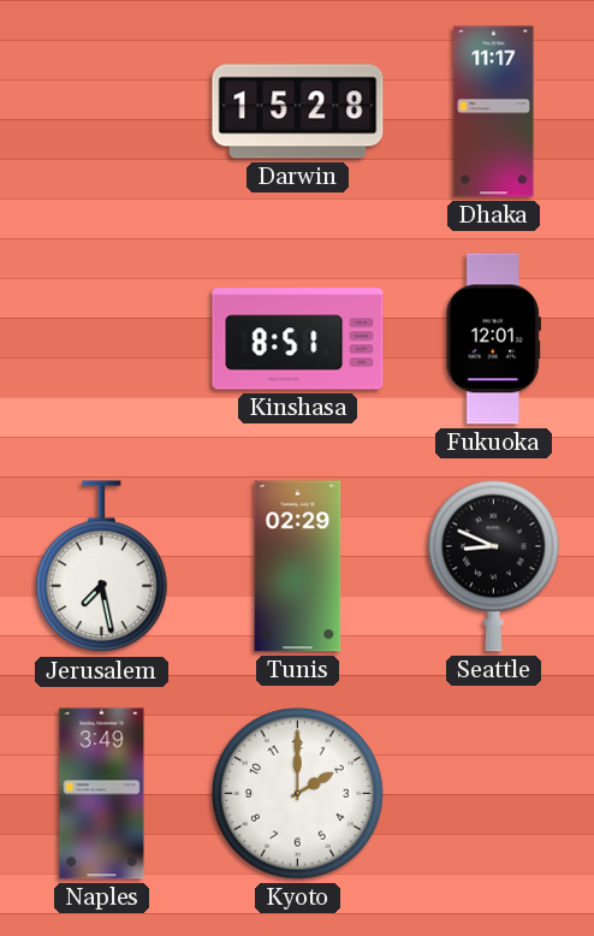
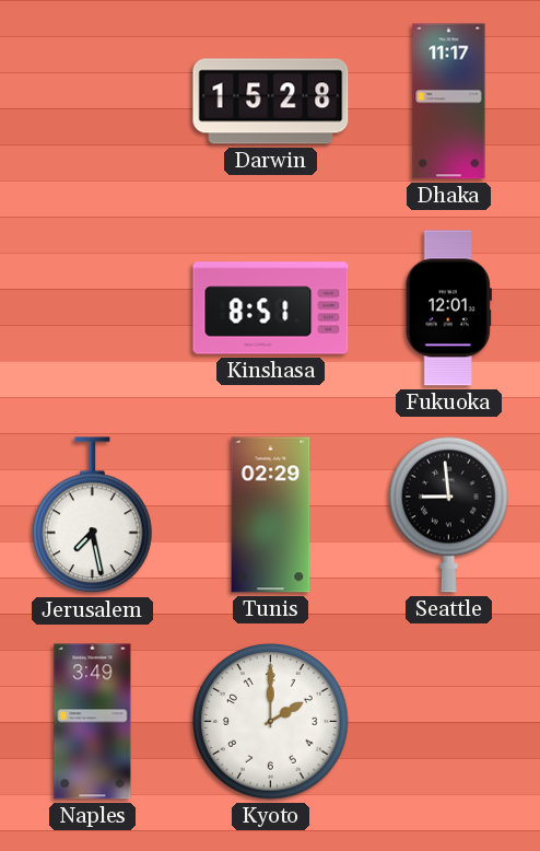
Seattle: 8:49 -> 8:59
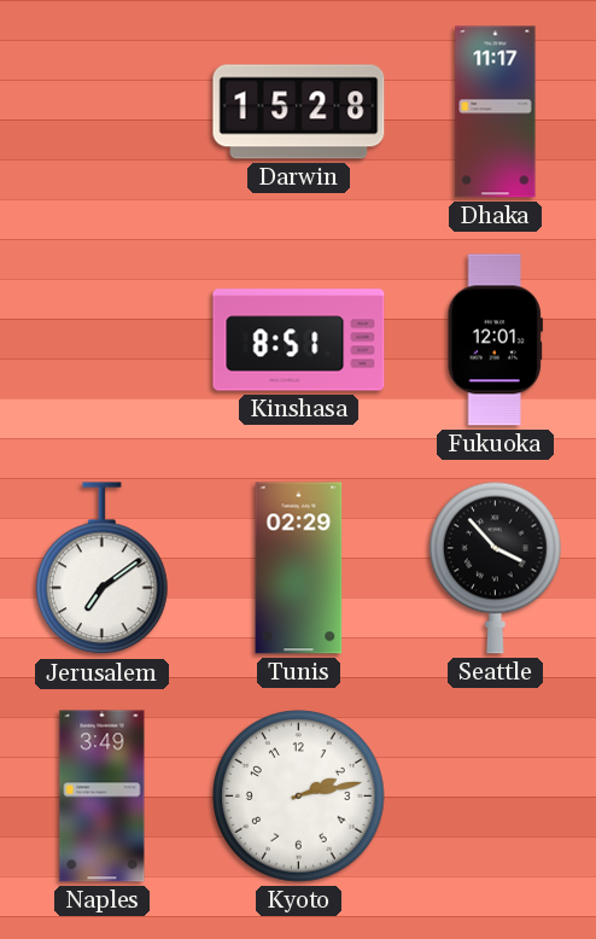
Jerusalem: 7:28 -> 7:09
Seattle: 8:59 -> 3:53
Kyoto: 2:00 -> 2:13
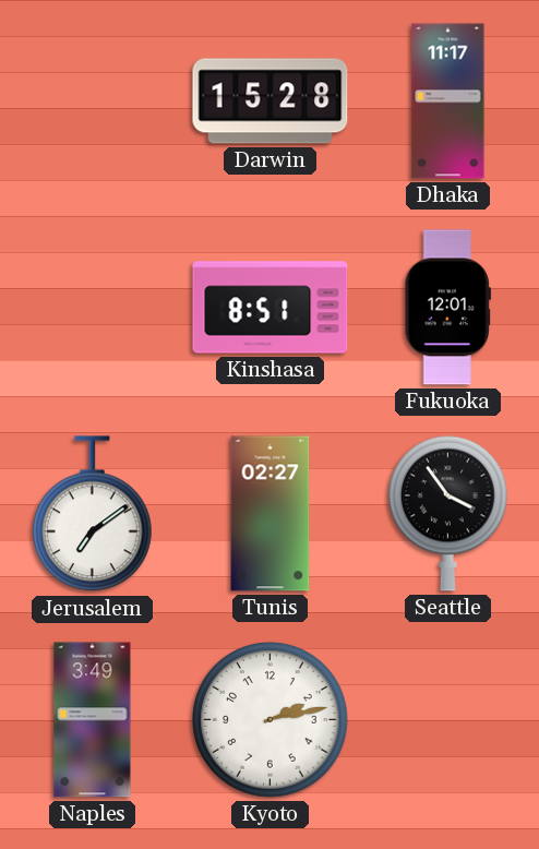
Tunis: 02:29 -> 02:27
Seattle: 3:53 -> 3:54
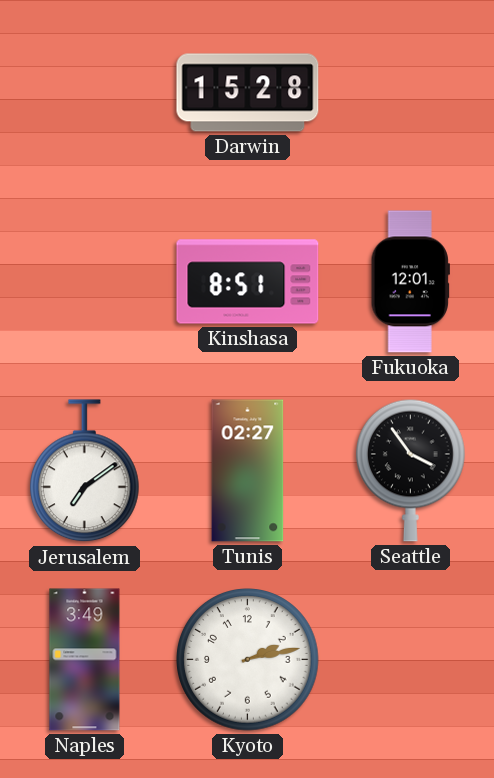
Dhaka: 11:17 -> none
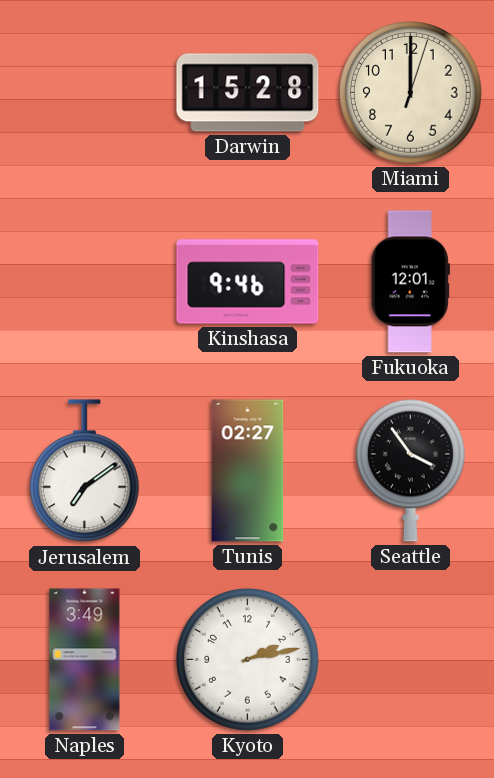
Miami: none -> 12:00
Kinshasa: 8:51 -> 9:46
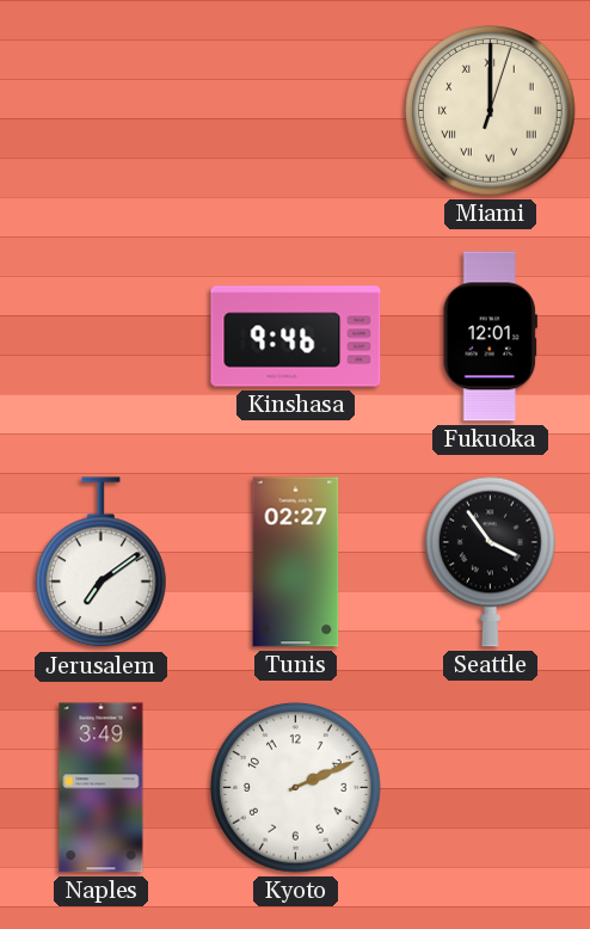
Darwin: 15:28 -> none
Miami numerals: Arabic -> Roman
Kyoto: 2:13 -> 2:11
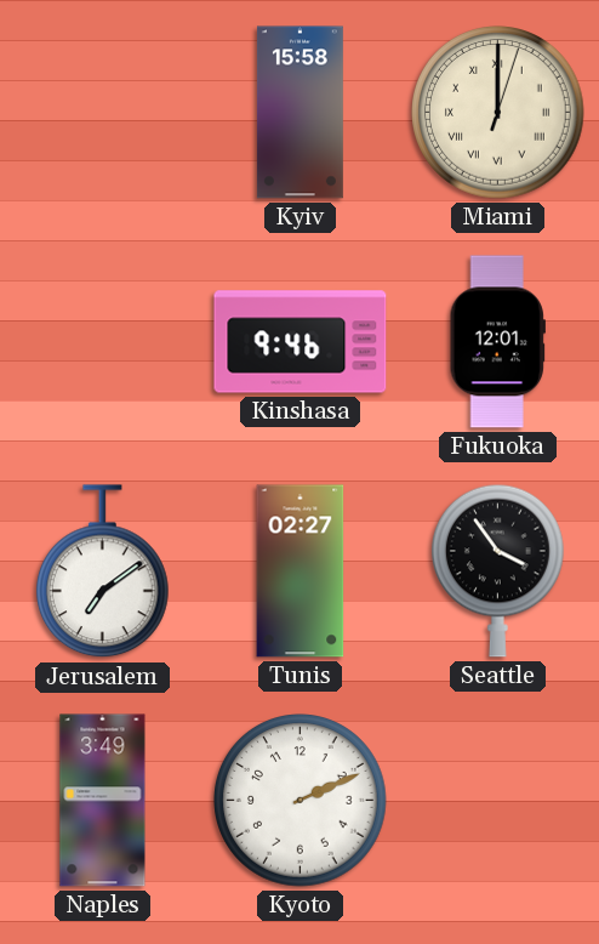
Kyiv: none -> 15:58
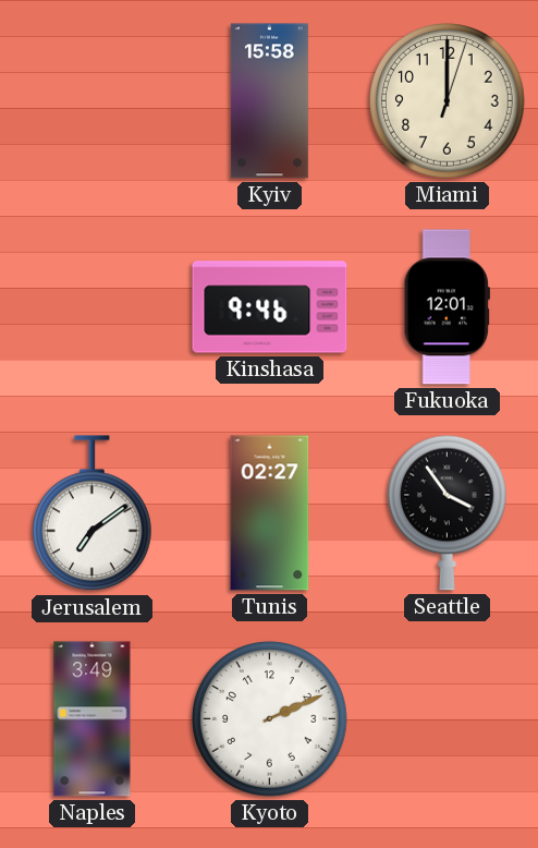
Miami numerals: Roman -> Arabic
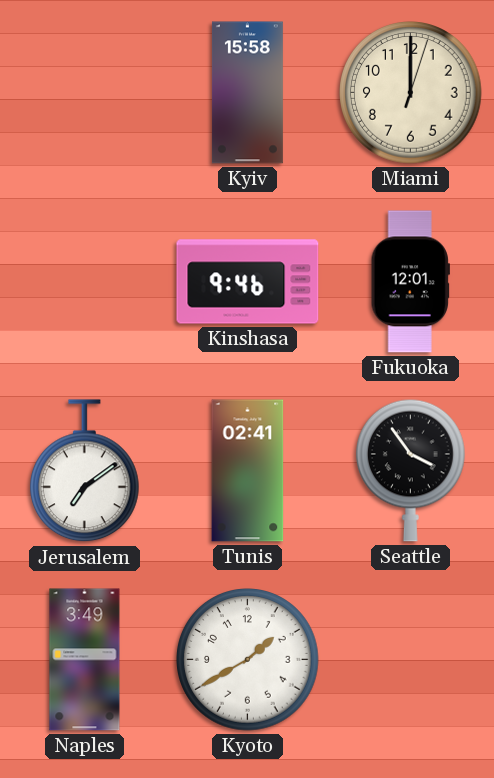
Tunis: 02:27 -> 02:41
Kyoto: 2:11 -> 1:40
